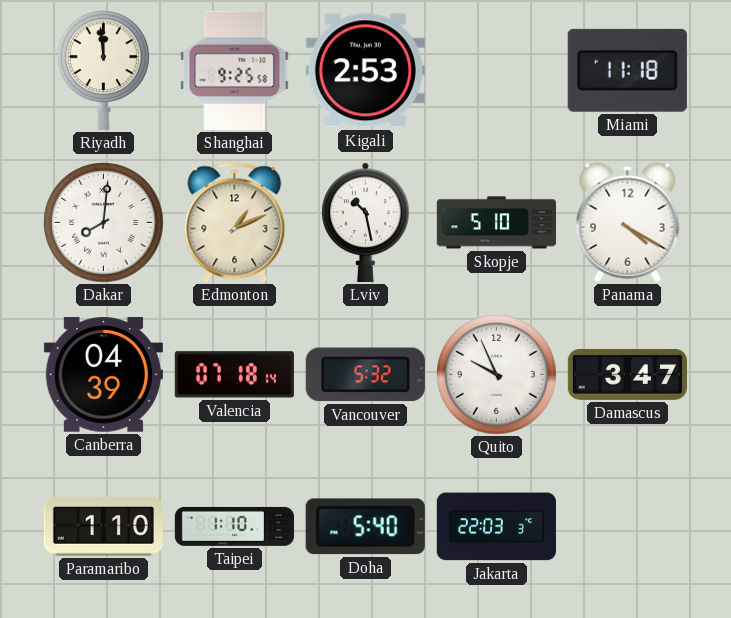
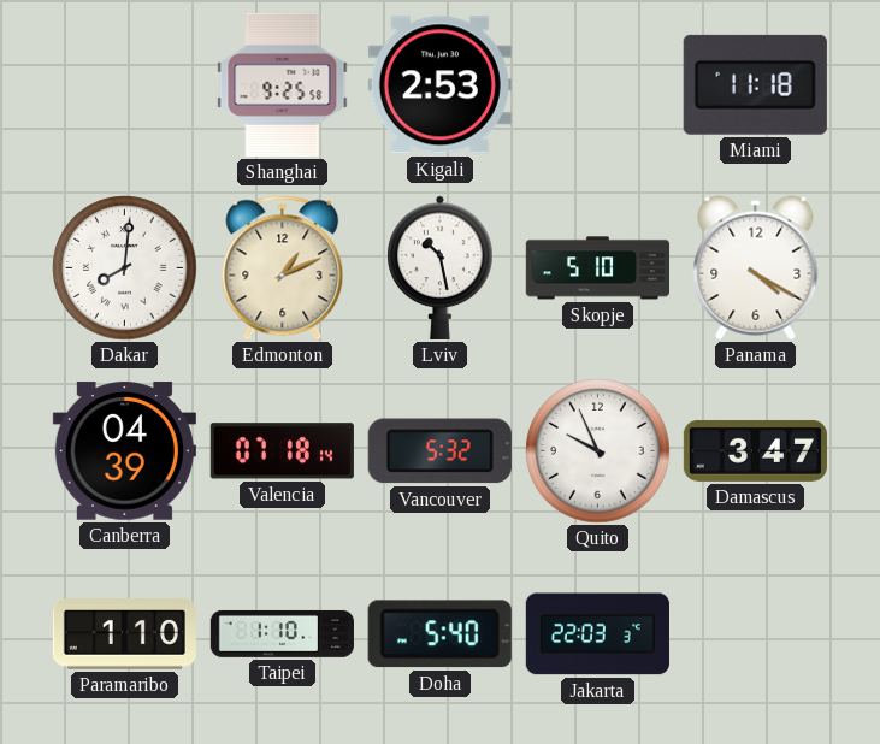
Riyadh: 11:59 -> none
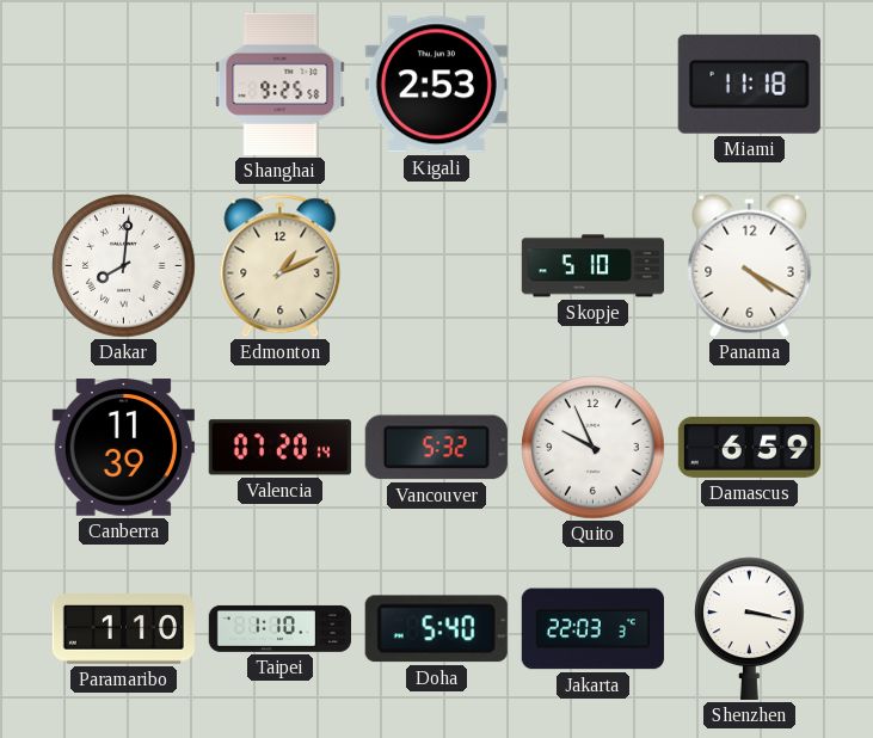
Lviv: 10:28 -> none
Canberra: 04:39 -> 11:39
Valencia: 07:18 -> 07:20
Damascus: 3:47 -> 6:59
Shenzhen: none -> 3:17
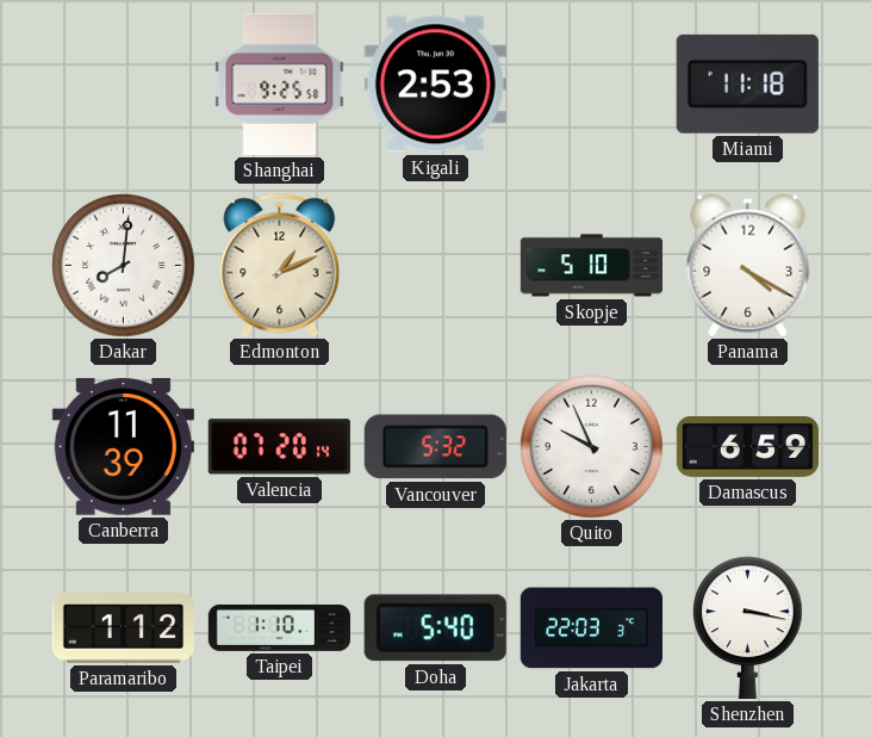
Paramaribo: 1:10 -> 1:12
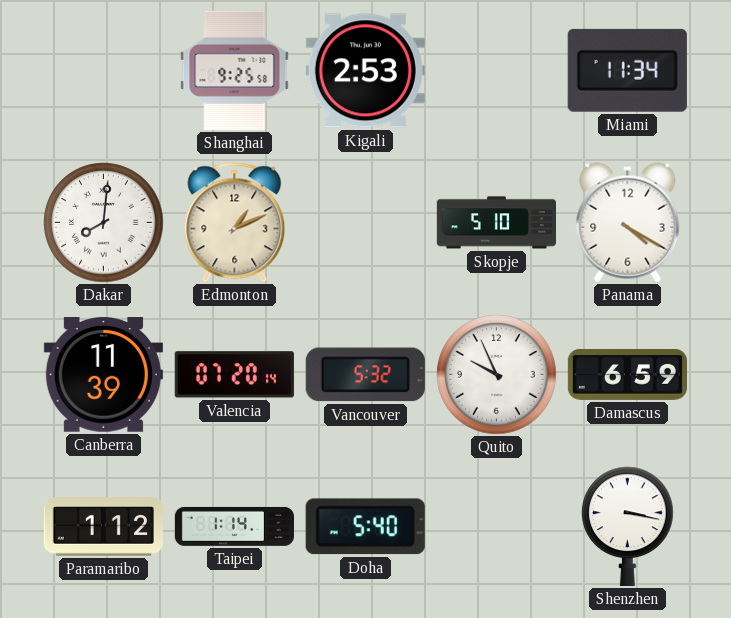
Miami: 11:18 -> 11:34
Taipei: 1:10 -> 1:14
Jakarta: 22:03 -> none
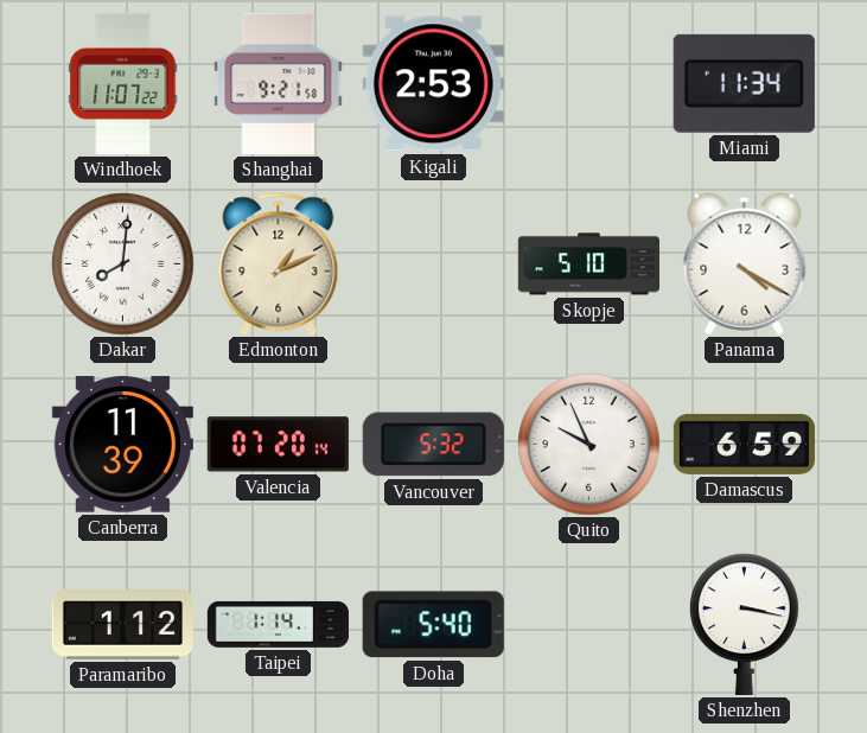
Windhoek: none -> 11:07
Shanghai: 9:25 -> 9:21
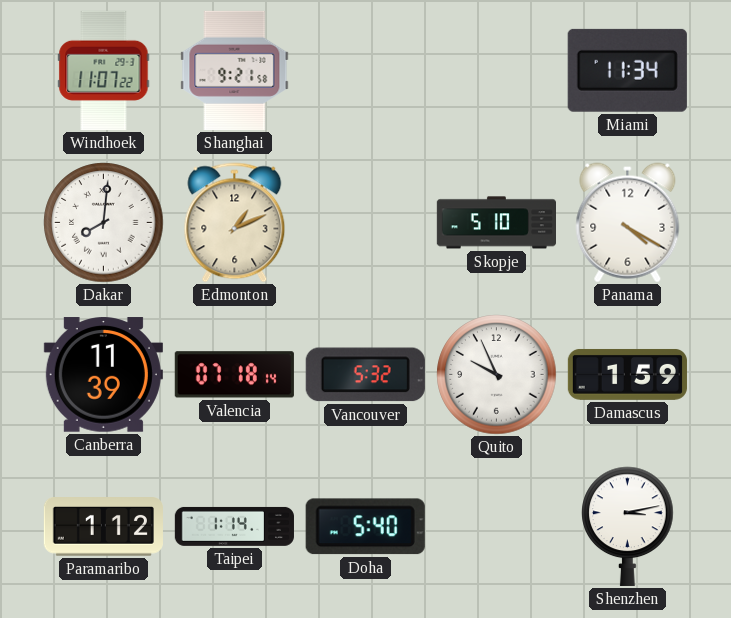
Kigali: 2:53 -> none
Valencia: 07:20 -> 07:18
Damascus: 6:59 -> 1:59
Shenzhen: 3:17 -> 3:13
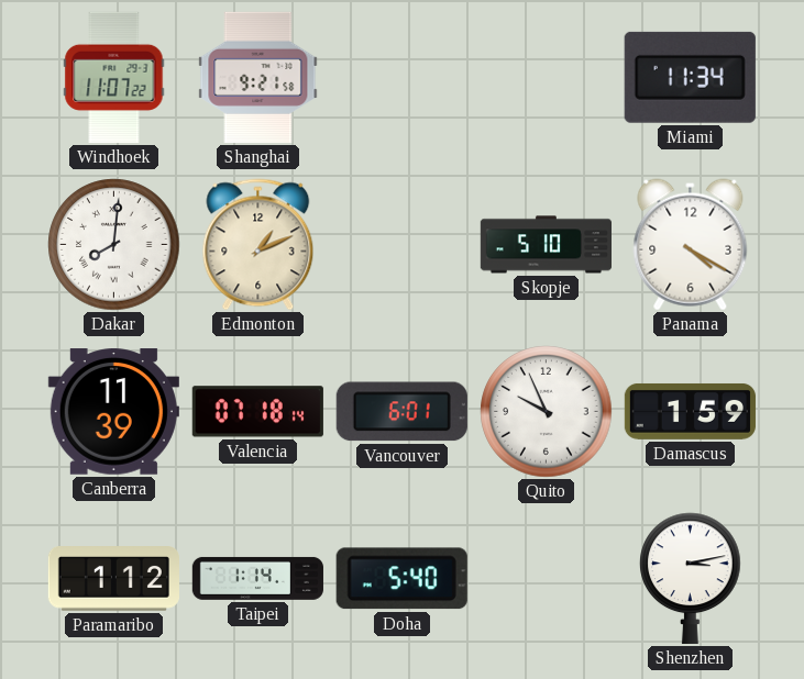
Vancouver: 5:32 -> 6:01
